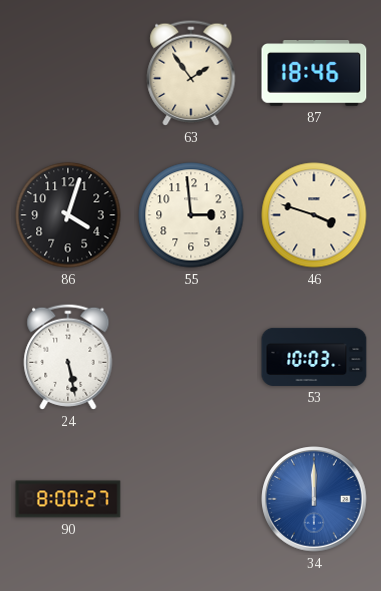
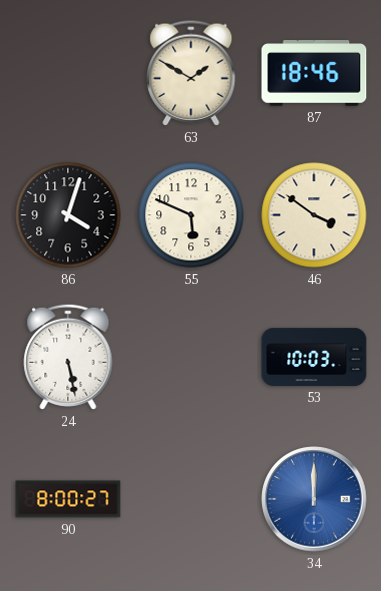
63: 1:54 -> 1:50
55: 2:59 -> 5:49
46: 3:48 -> 3:51
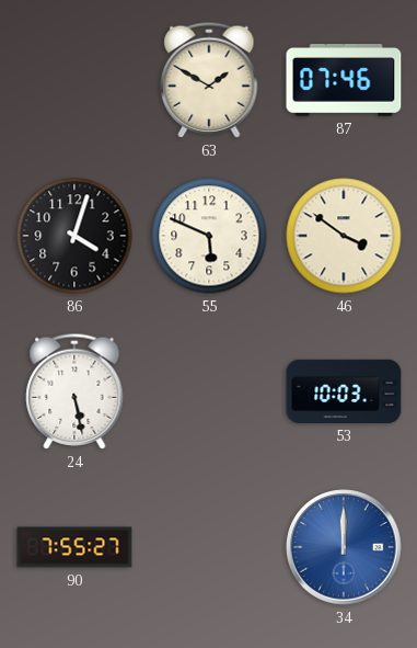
87: 18:46 -> 07:46
90: 8:00 -> 7:55
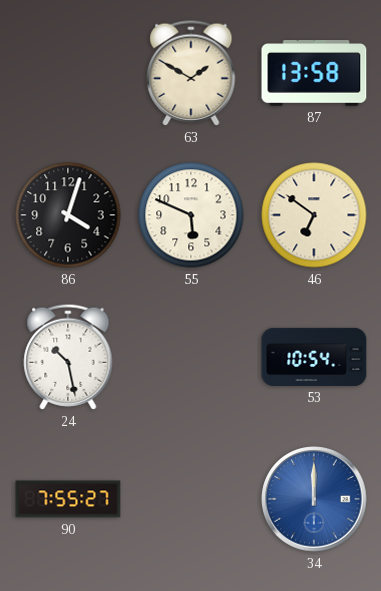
87: 07:46 -> 13:58
46: 3:51 -> 6:51
24: 5:28 -> 10:28
53: 10:03 -> 10:54
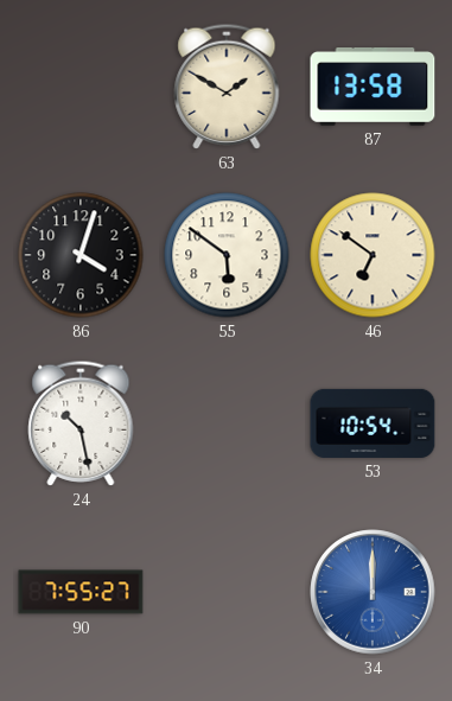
55: 5:49 -> 5:51
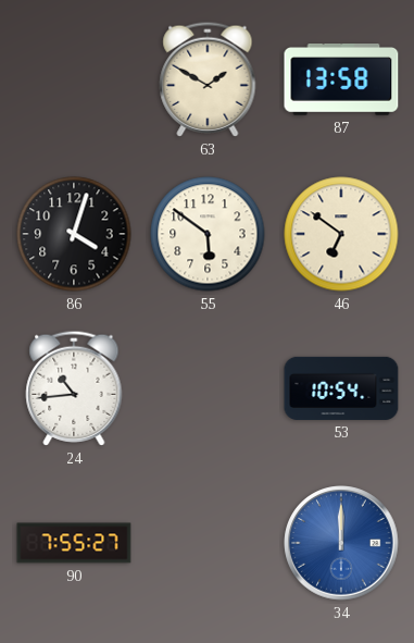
24: 10:28 -> 10:44
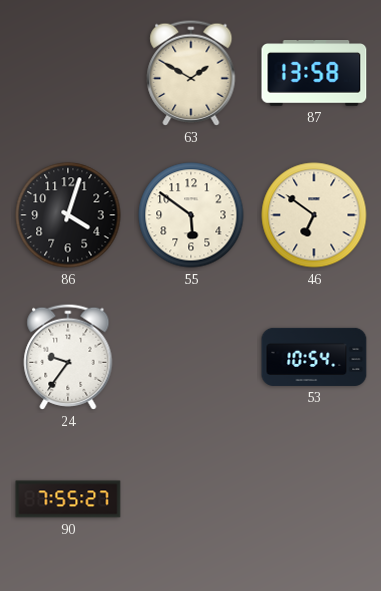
24: 10:44 -> 9:36
34: 12:00 -> none
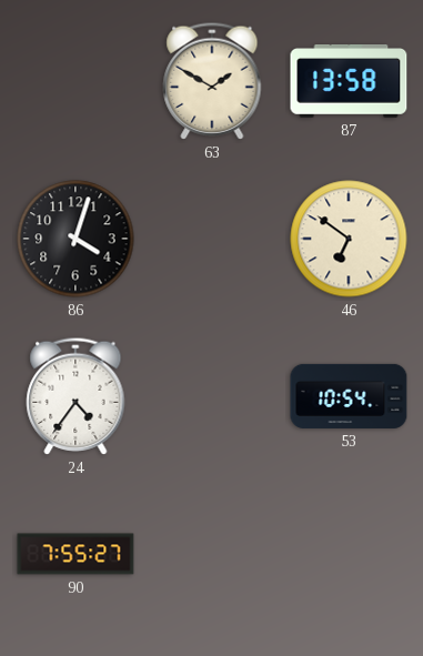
55: 5:51 -> none
24: 9:36 -> 4:36
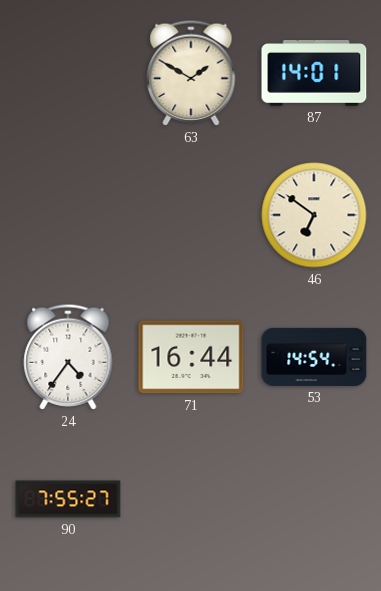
87: 13:58 -> 14:01
86: 4:03 -> none
71: none -> 16:44
53: 10:54 -> 14:54
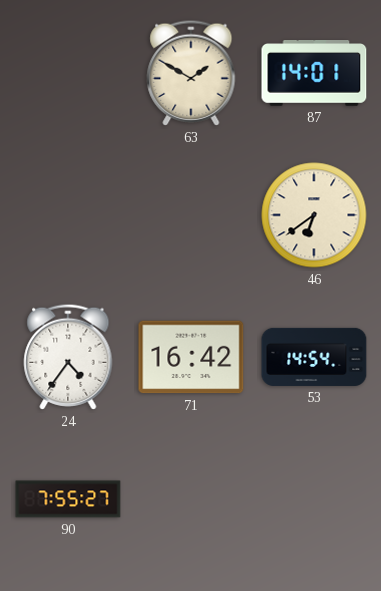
46: 6:51 -> 6:39
71: 16:44 -> 16:42
